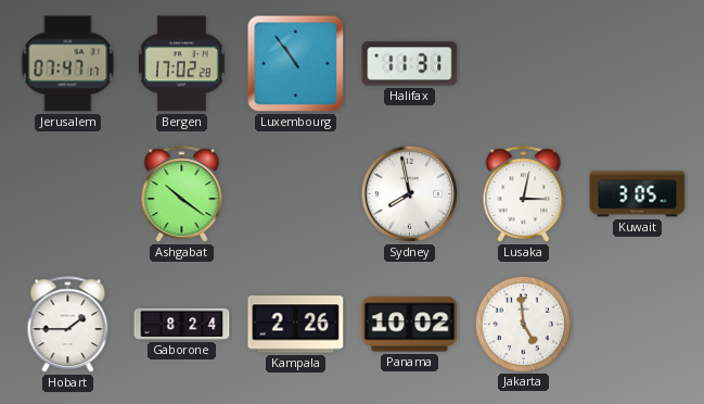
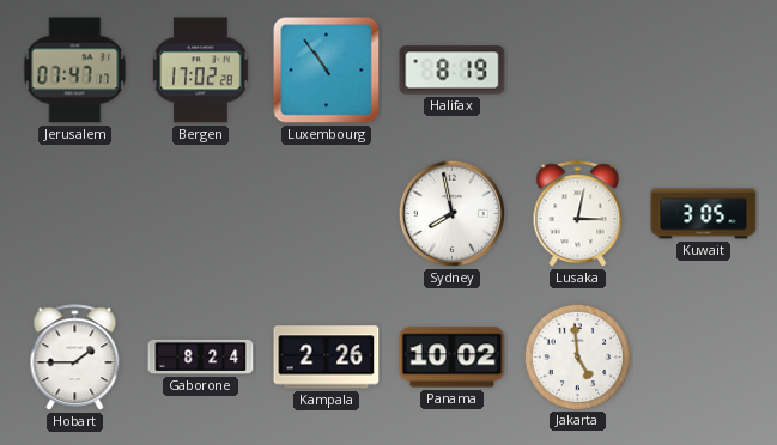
Halifax: 11:31 -> 8:19
Ashgabat: 10:21 -> none
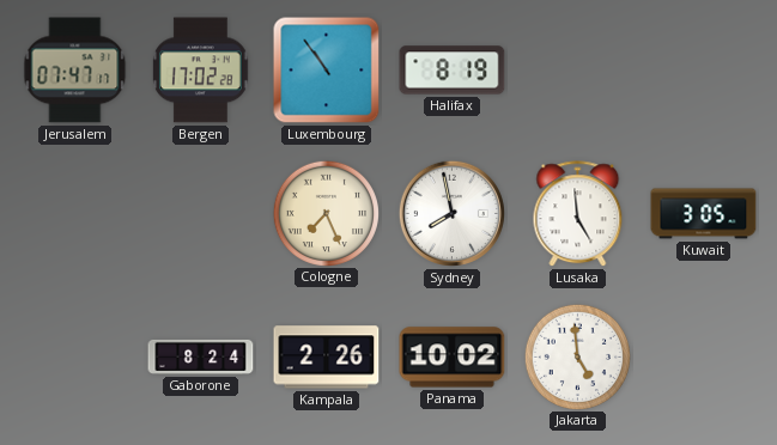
Cologne: none -> 7:26
Lusaka: 3:02 -> 4:59
Hobart: 1:45 -> none
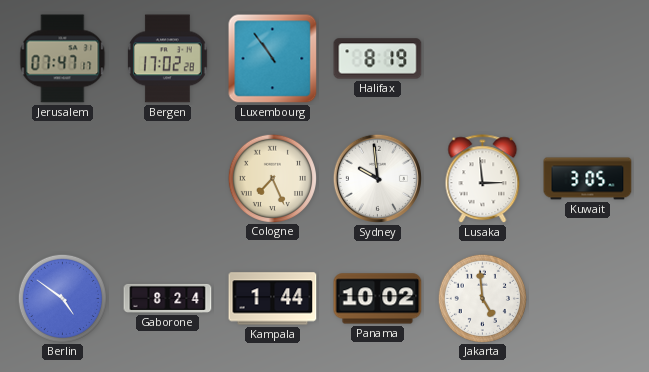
Sydney: 7:58 -> 9:59
Lusaka: 4:59 -> 2:59
Berlin: none -> 4:51
Kampala: 2:26 -> 1:44
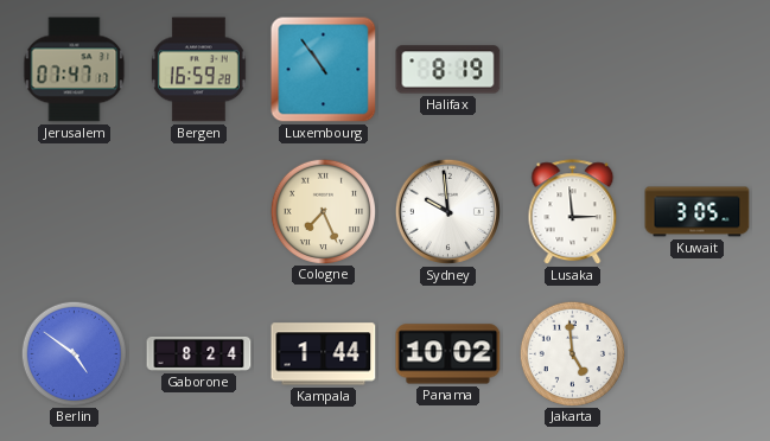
Bergen: 17:02 -> 16:59
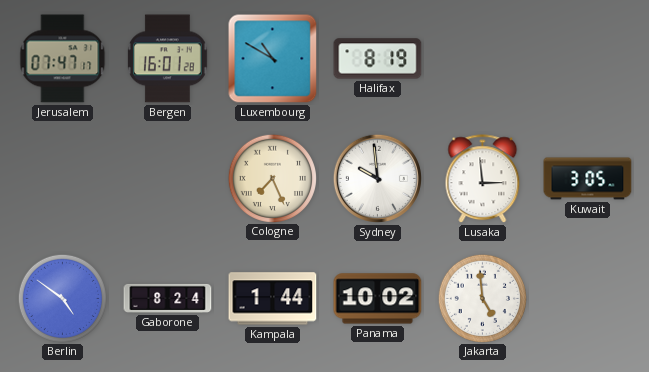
Bergen: 16:59 -> 16:01
Luxembourg: 10:54 -> 10:50
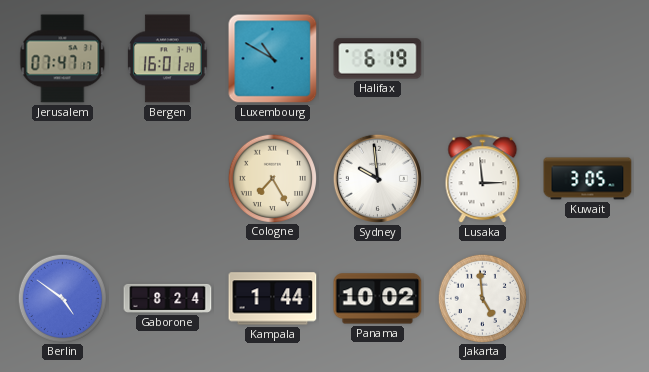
Halifax: 8:19 -> 6:19
Cologne: 7:26 -> 7:25
